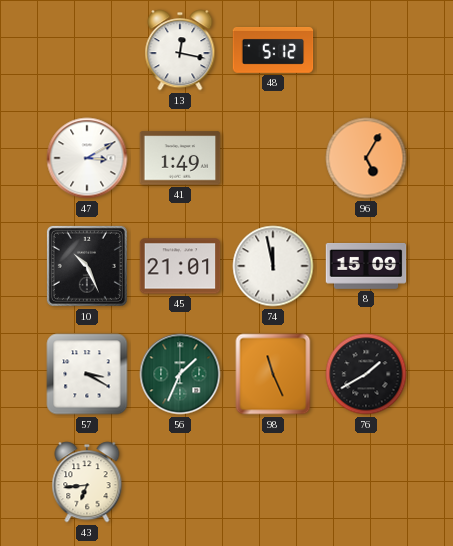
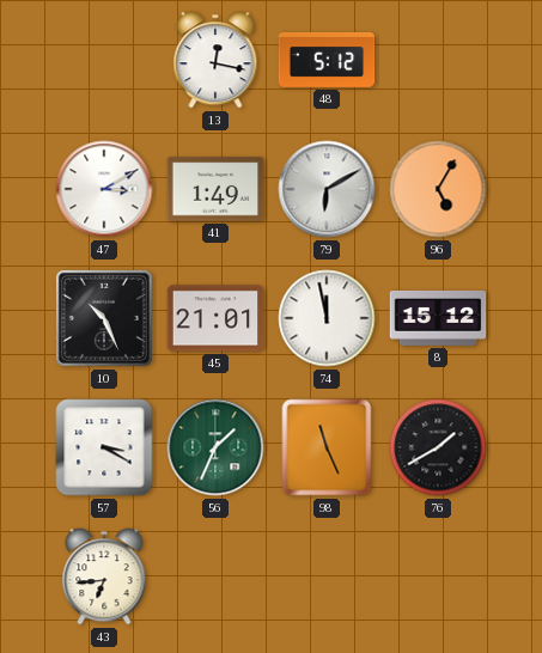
79: none -> 6:10
8: 15:09 -> 15:12
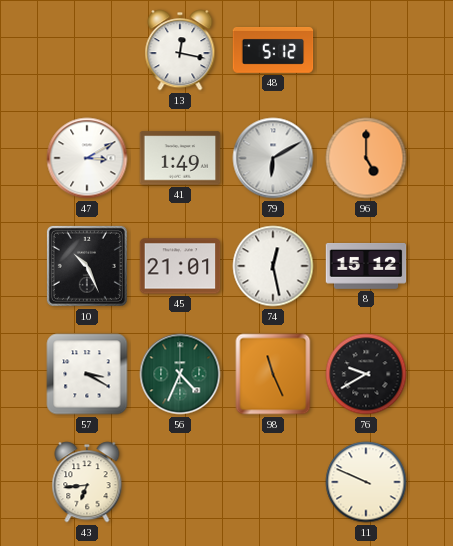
96: 5:05 -> 5:00
74: 11:58 -> 12:28
56: 1:34 -> 4:34
76: 1:40 -> 9:40
11: none -> 9:49
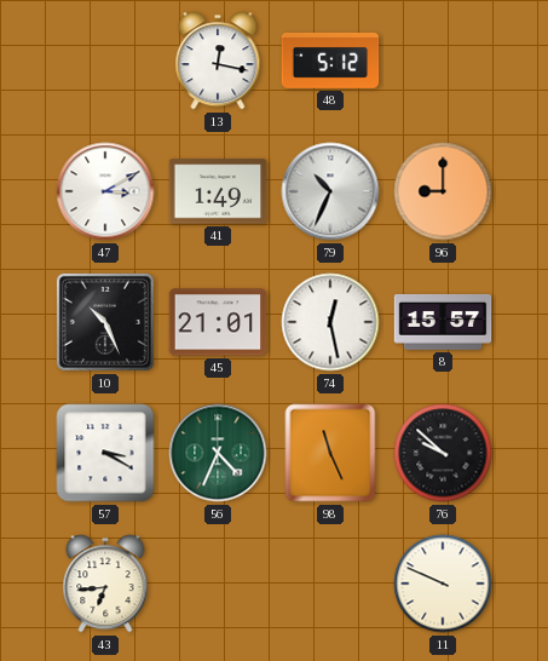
79: 6:10 -> 10:34
96: 5:00 -> 9:00
8: 15:12 -> 15:57
76: 9:40 -> 9:52
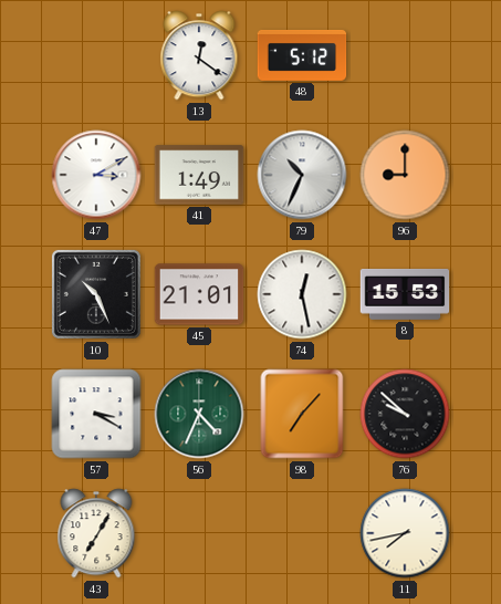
13: 12:17 -> 12:21
8: 15:57 -> 15:53
98: 11:26 -> 7:07
43: 6:44 -> 7:05
11: 9:49 -> 7:43
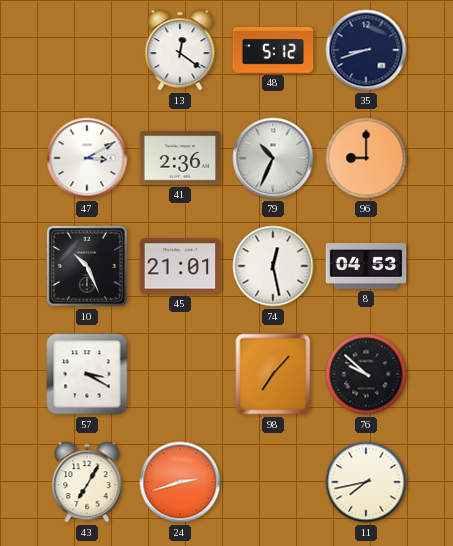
35: none -> 8:42
41: 1:49 -> 2:36
8: 15:53 -> 04:53
56: 4:34 -> none
24: none -> 2:42
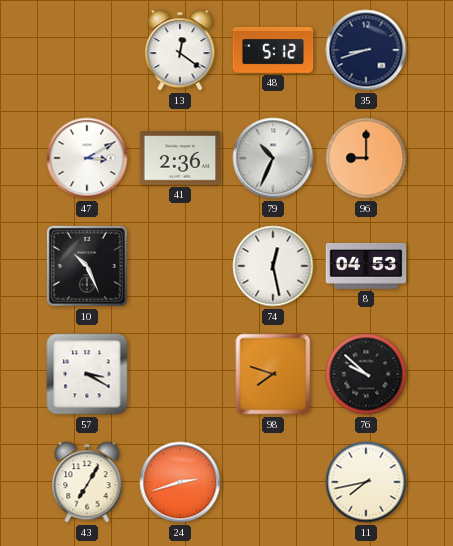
45: 21:01 -> none
98: 7:07 -> 7:48
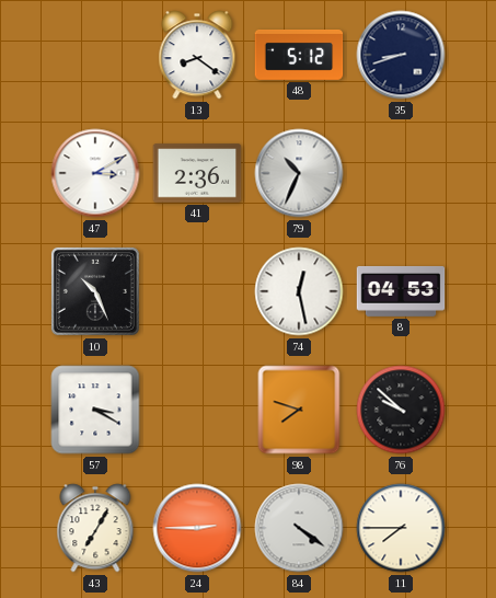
13: 12:21 -> 8:21
96: 9:00 -> none
24: 2:42 -> 2:45
84: none -> 4:21
11: 7:43 -> 7:45
